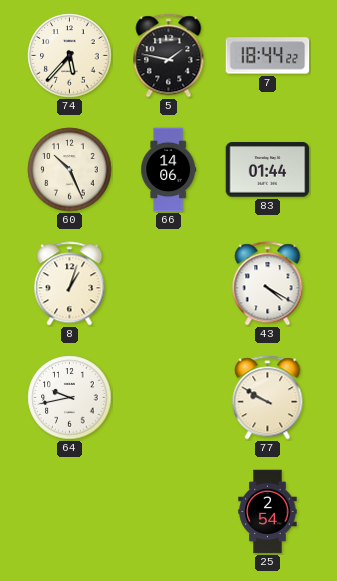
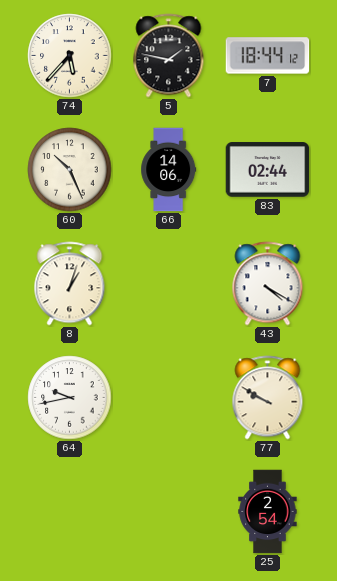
7: 18:44:22 -> 18:44:12
83: 01:44 -> 02:44
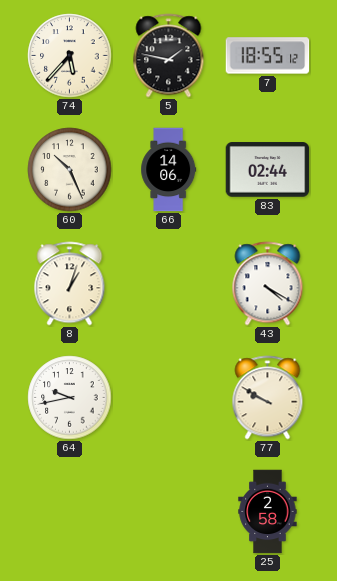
7: 18:44 -> 18:55
25: 2:54 -> 2:58
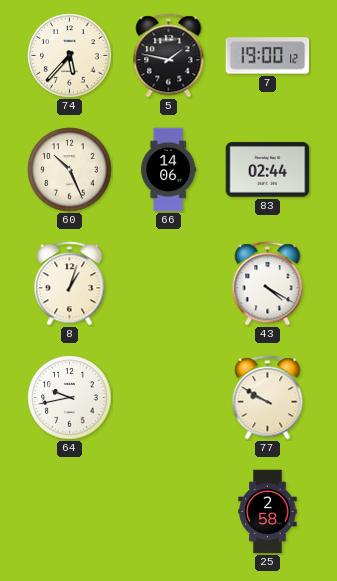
7: 18:55 -> 19:00
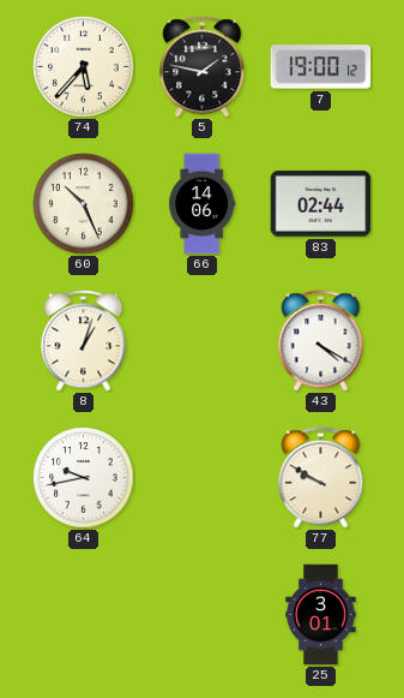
25: 2:58 -> 3:01
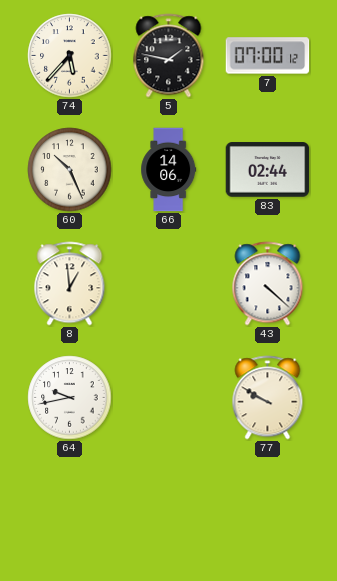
7: 19:00 -> 07:00
8: 1:03 -> 12:59
43: 4:20 -> 4:22
25: 3:01 -> none
